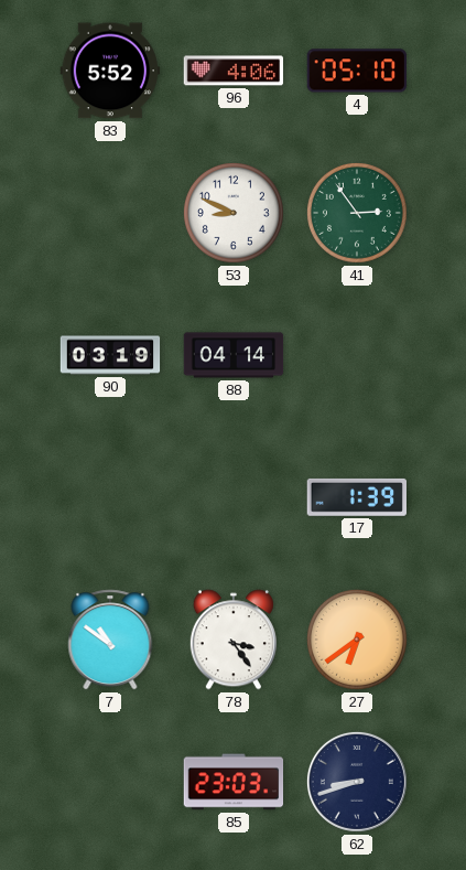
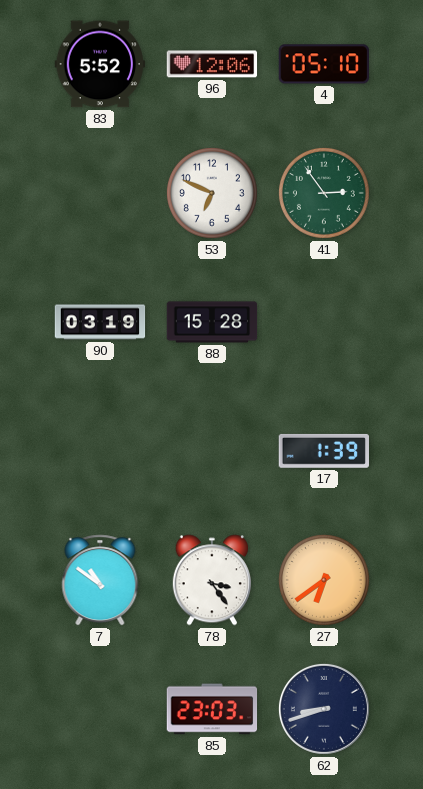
96: 4:06 -> 12:06
53: 8:49 -> 6:49
88: 04:14 -> 15:28
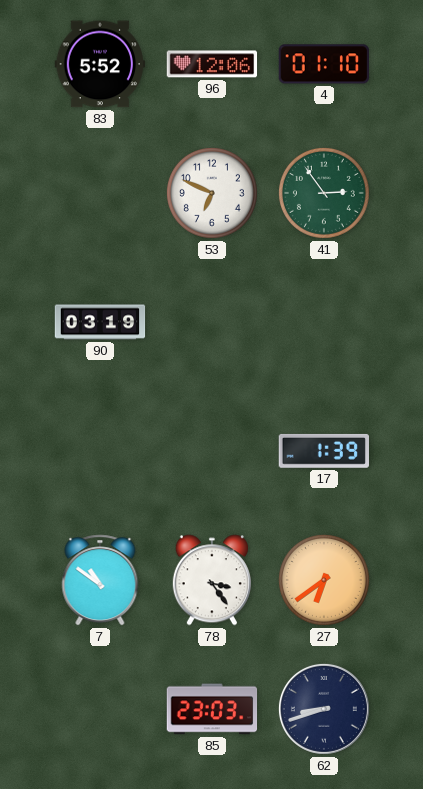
4: 05:10 -> 01:10
88: 15:28 -> none
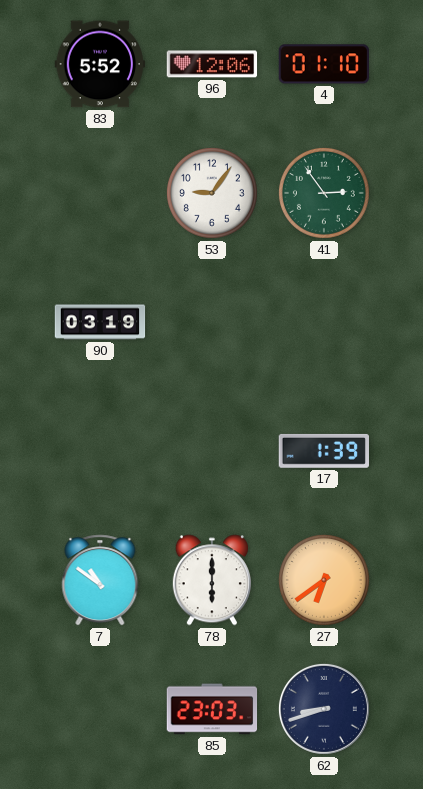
53: 6:49 -> 9:06
78: 3:24 -> 6:00
